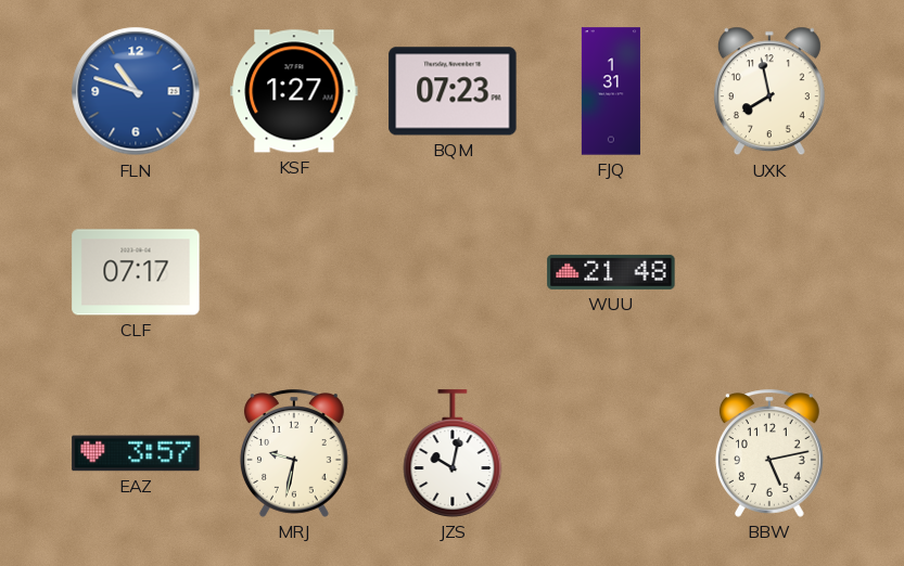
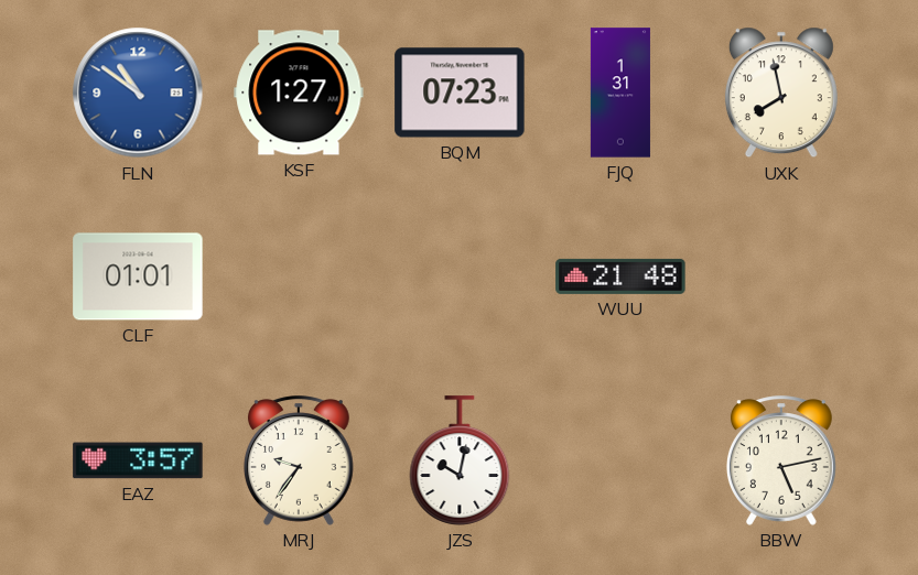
FLN: 10:48 -> 10:51
CLF: 07:17 -> 01:01
MRJ: 9:32 -> 9:36
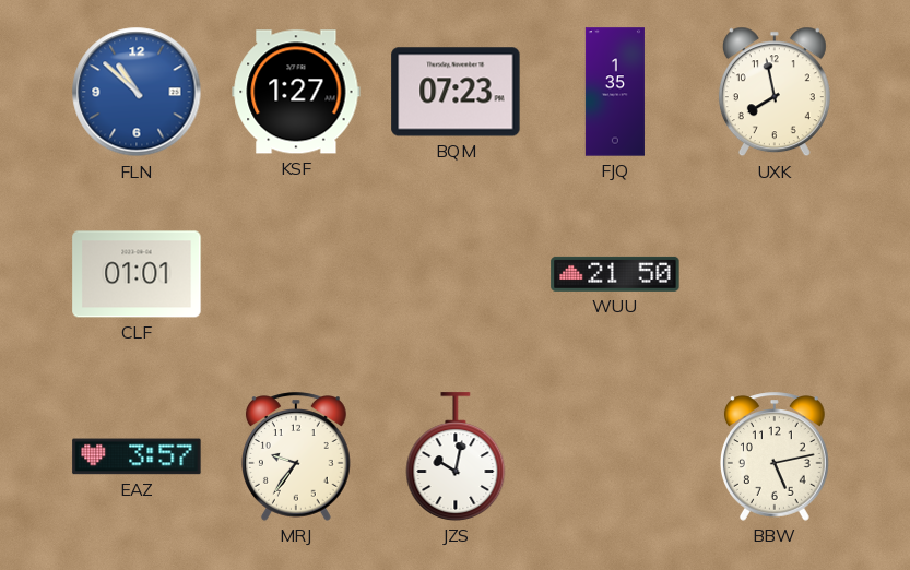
FLN: 10:51 -> 10:52
FJQ: 1:31 -> 1:35
WUU: 21:48 -> 21:50
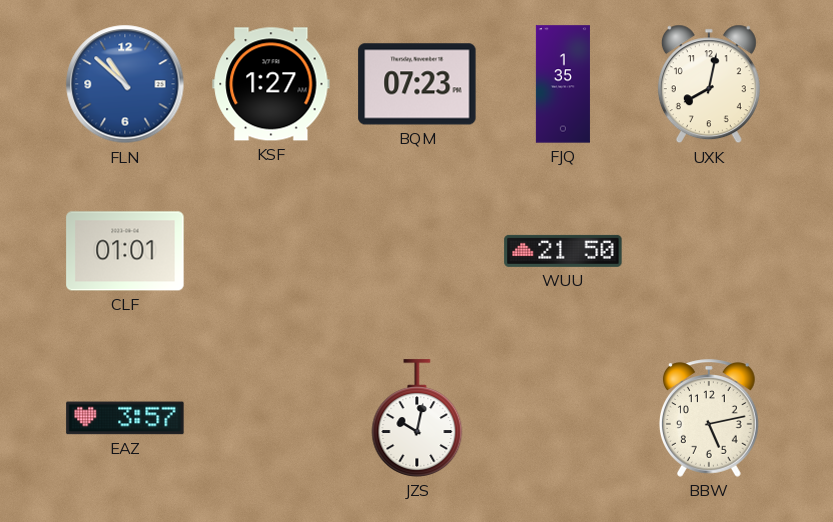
UXK: 7:58 -> 8:02
MRJ: 9:36 -> none
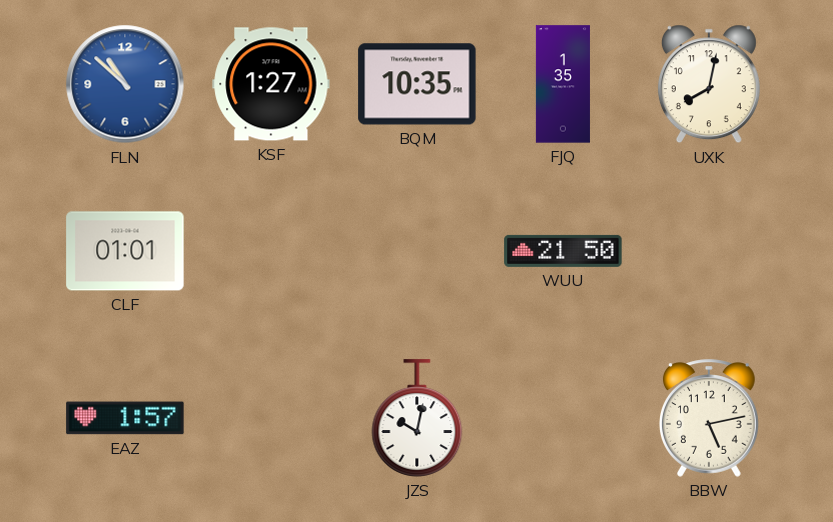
BQM: 07:23 -> 10:35
EAZ: 3:57 -> 1:57
